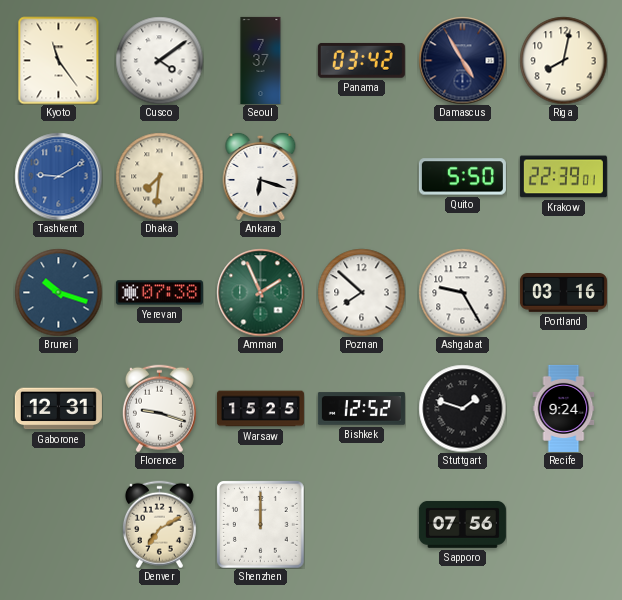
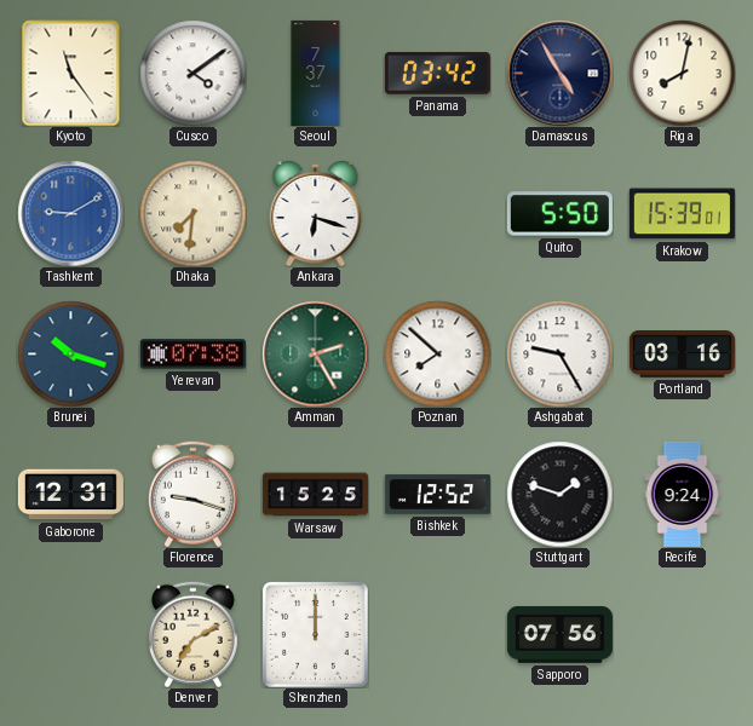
Krakow: 22:39 -> 15:39
Amman: 1:56 -> 2:25
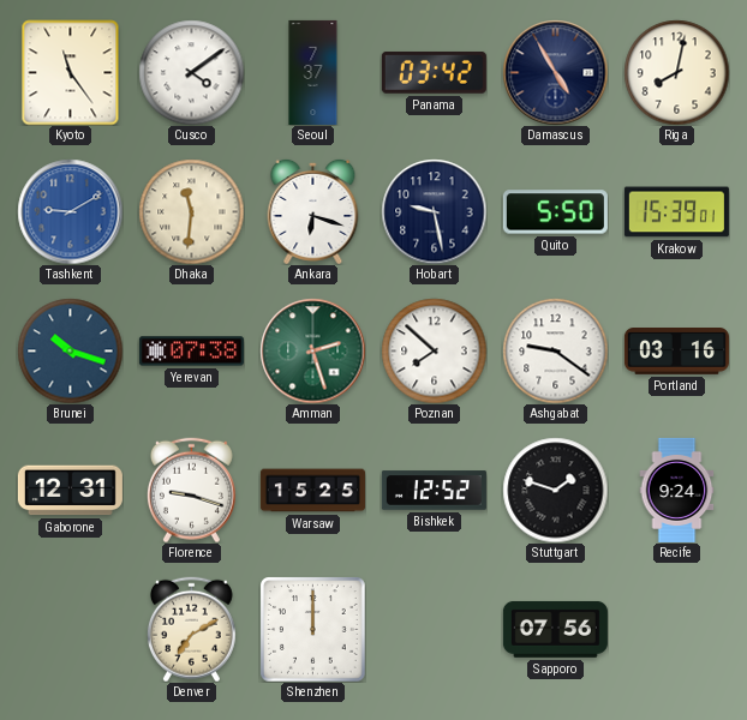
Dhaka: 7:31 -> 11:31
Hobart: none -> 9:28
Amman: 2:25 -> 2:27
Ashgabat: 9:25 -> 9:21
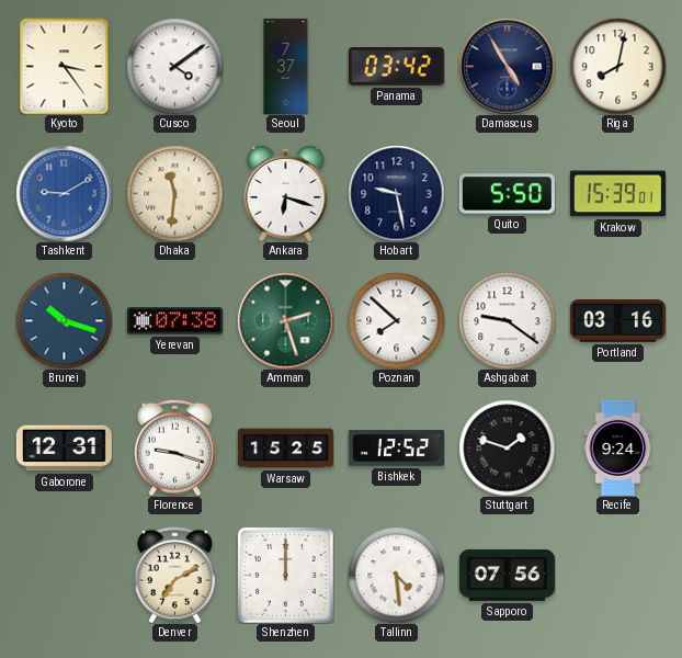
Kyoto: 11:24 -> 3:24
Tallinn: none -> 4:29
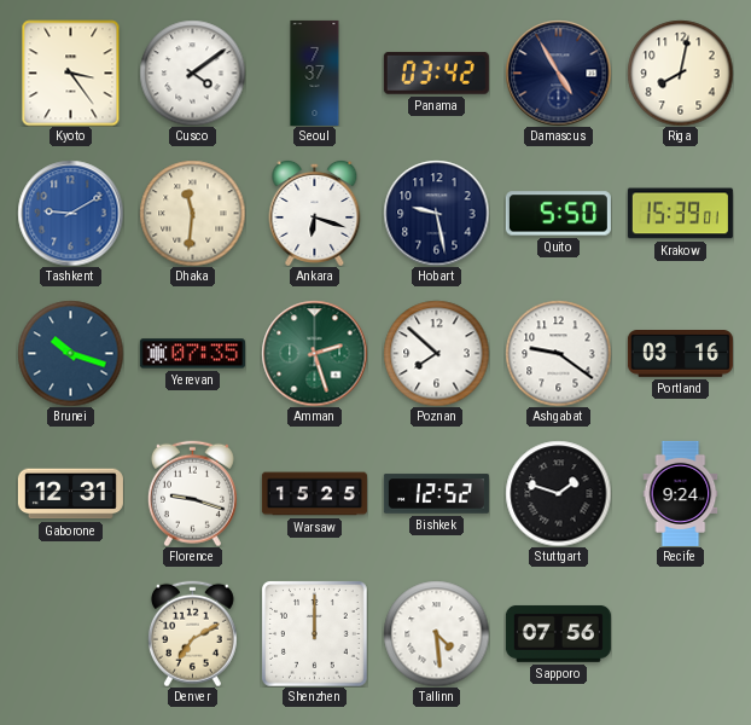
Yerevan: 07:38 -> 07:35
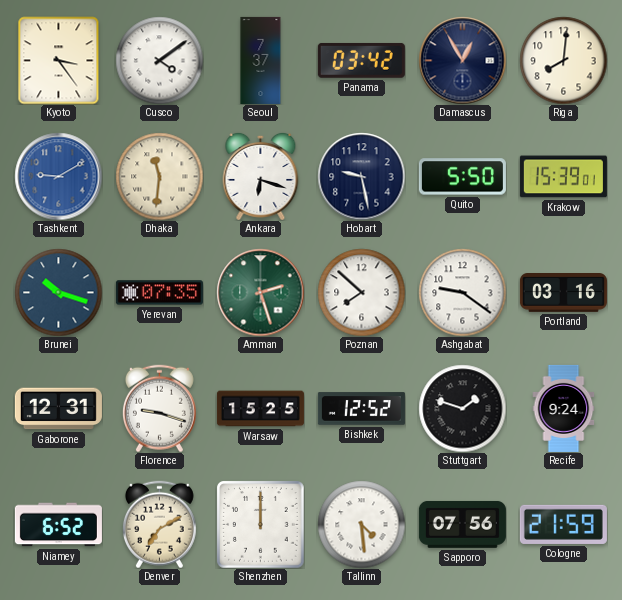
Damascus: 4:55 -> 12:55
Riga: 8:02 -> 8:01
Niamey: none -> 6:52
Cologne: none -> 21:59
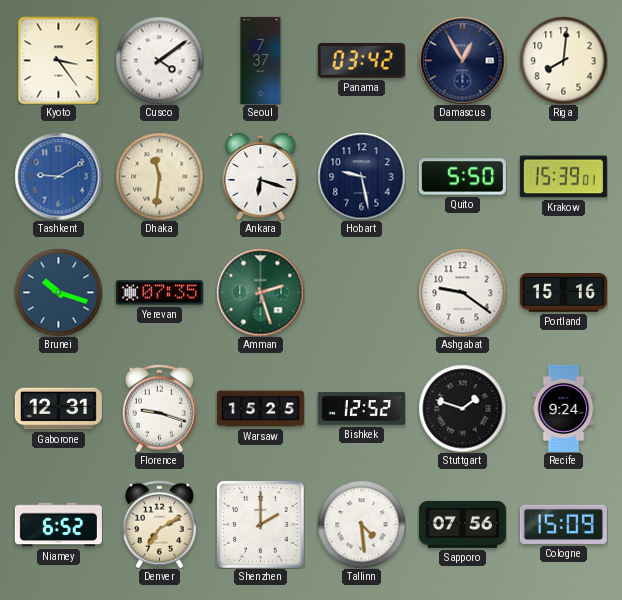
Poznan: 7:52 -> none
Portland: 03:16 -> 15:16
Shenzhen: 12:00 -> 2:00
Cologne: 21:59 -> 15:09
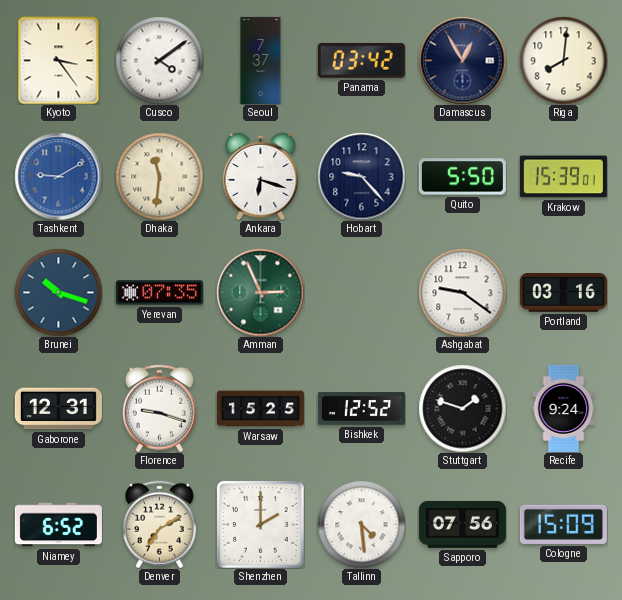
Hobart: 9:28 -> 9:23
Amman: 2:27 -> 2:56
Portland: 15:16 -> 03:16
